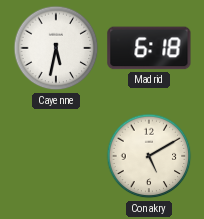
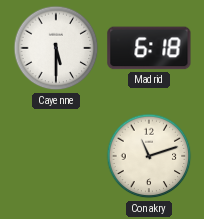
Cayenne: 5:32 -> 5:30
Conakry: 5:10 -> 11:12
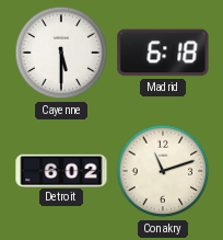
Detroit: none -> 6:02
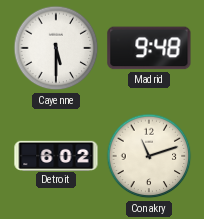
Madrid: 6:18 -> 9:48
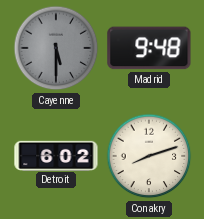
Cayenne dial: white -> grey
Conakry: 11:12 -> 8:12
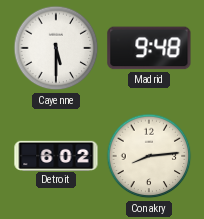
Cayenne dial: grey -> white
Conakry: 8:12 -> 8:14
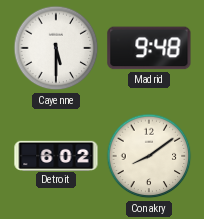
Conakry: 8:14 -> 8:09
